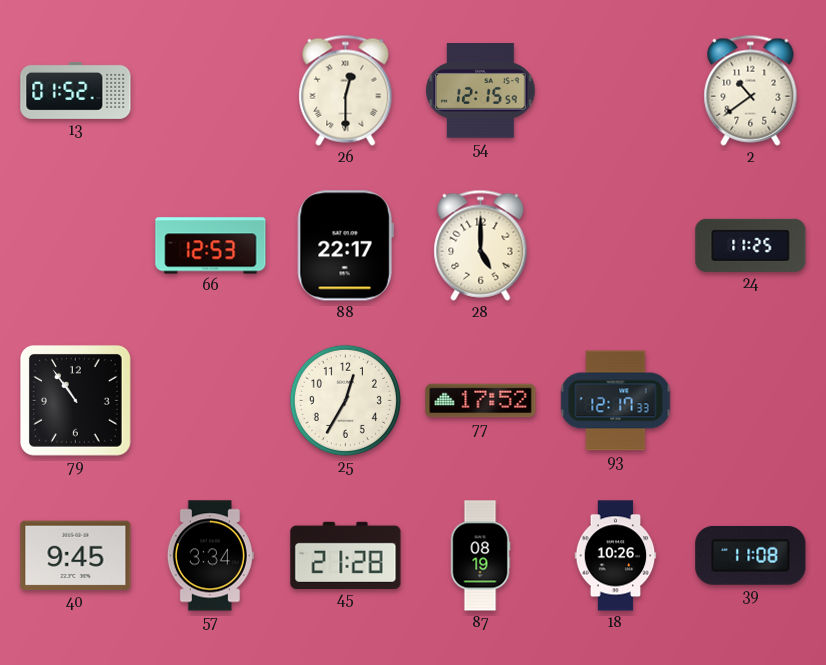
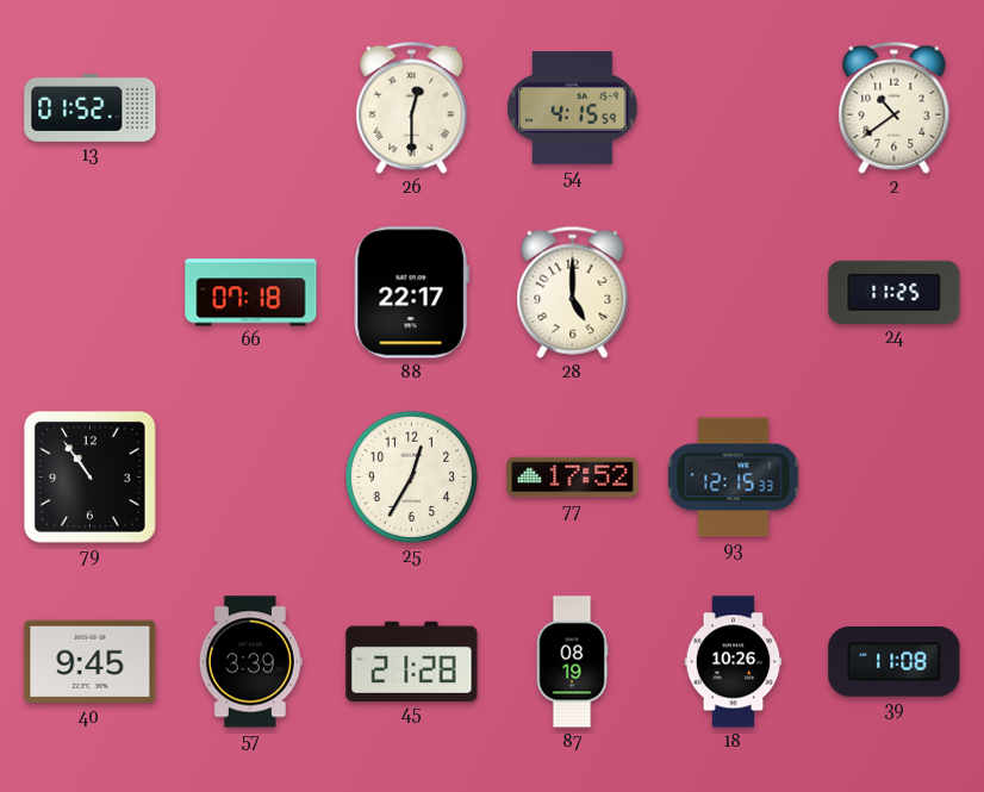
54: 12:15 -> 4:15
66: 12:53 -> 07:18
93: 12:17 -> 12:15
57: 3:34 -> 3:39
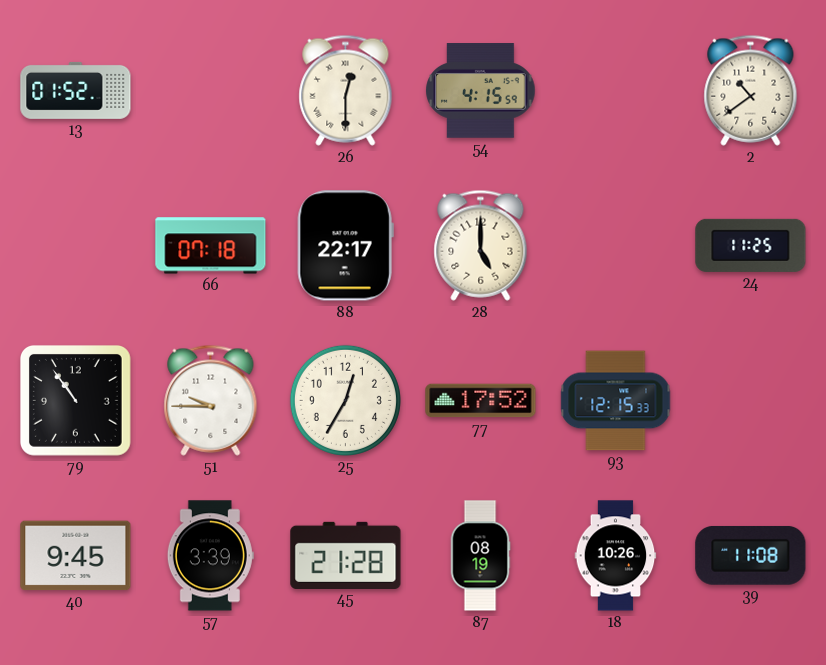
51: none -> 9:45
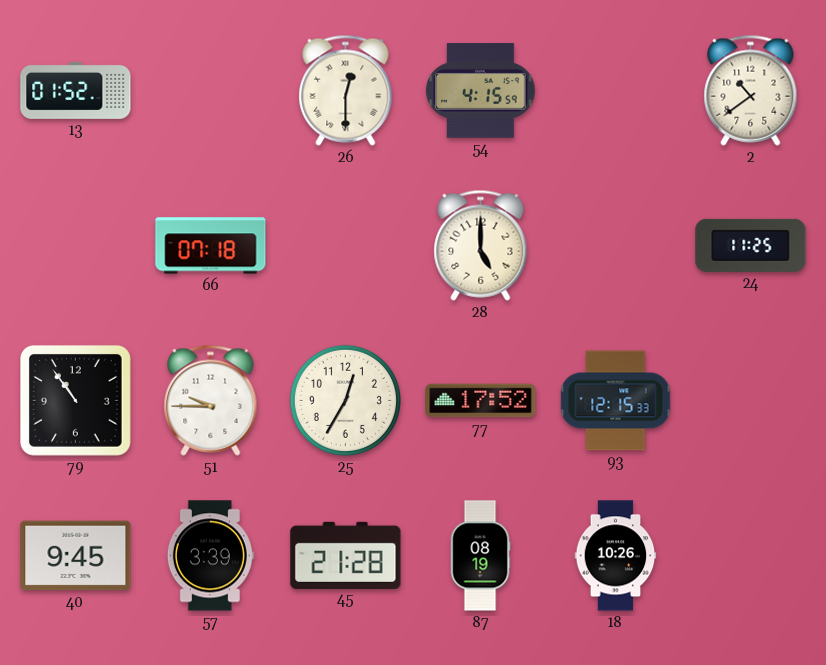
88: 22:17 -> none
39: 11:08 -> none
